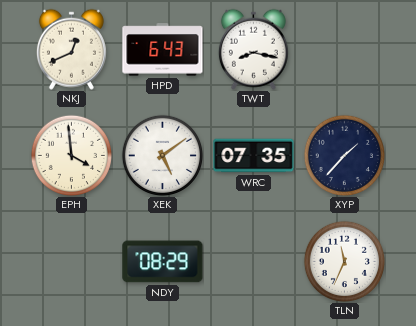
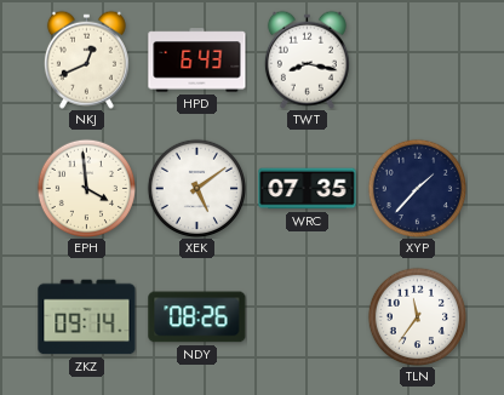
ZKZ: none -> 09:14
NDY: 08:29 -> 08:26
TLN: 11:34 -> 11:36
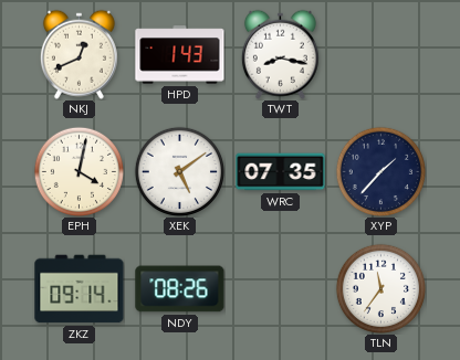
HPD: 6:43 -> 1:43
EPH: 3:59 -> 4:02
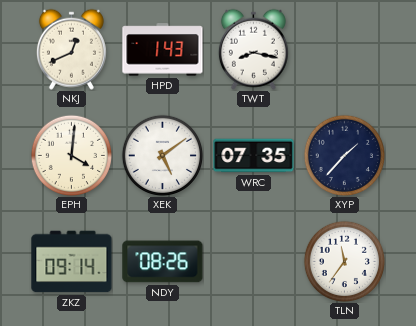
EPH: 4:02 -> 4:01
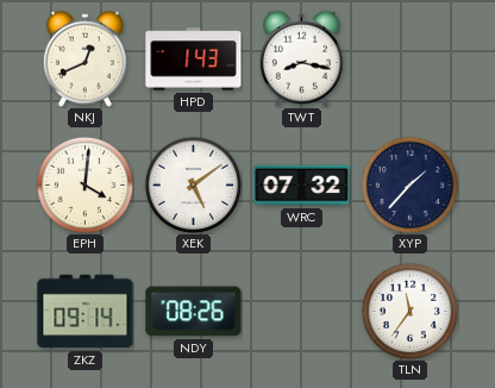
WRC: 07:35 -> 07:32
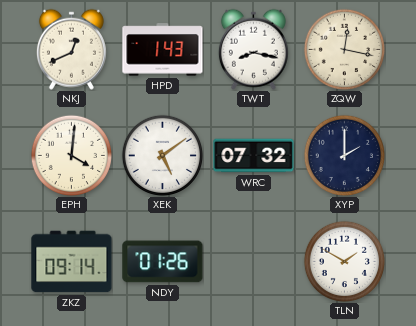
ZQW: none -> 12:17
XYP: 1:37 -> 2:00
NDY: 08:26 -> 01:26
TLN: 11:36 -> 1:50
